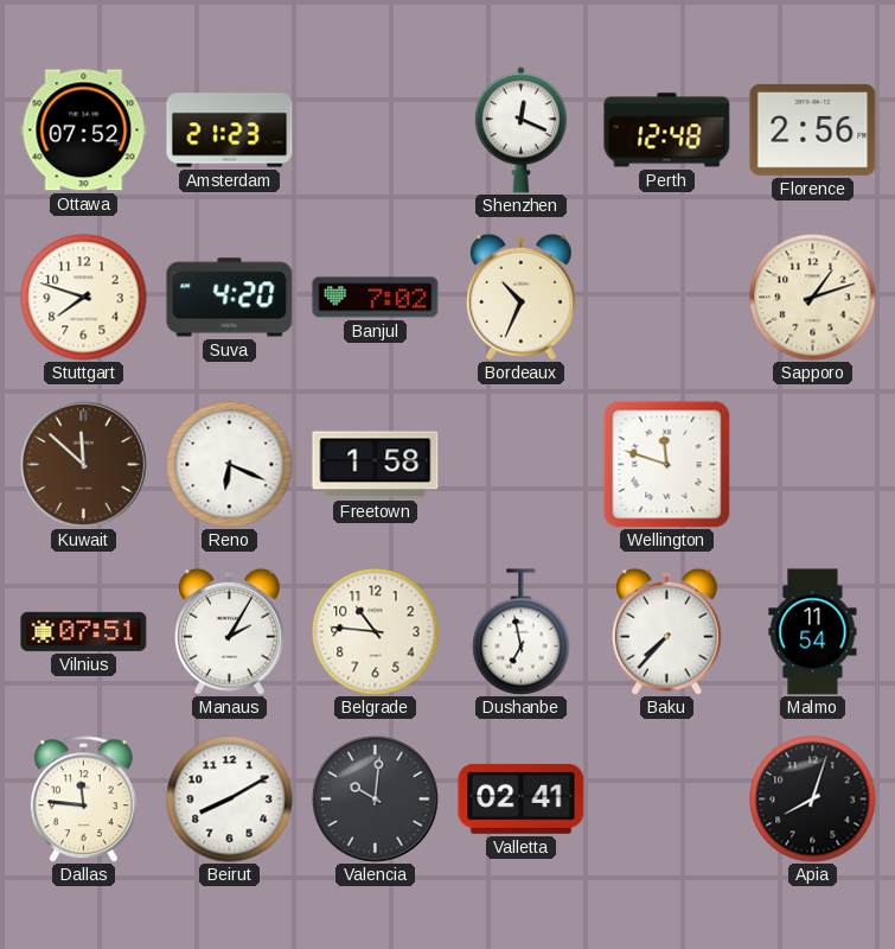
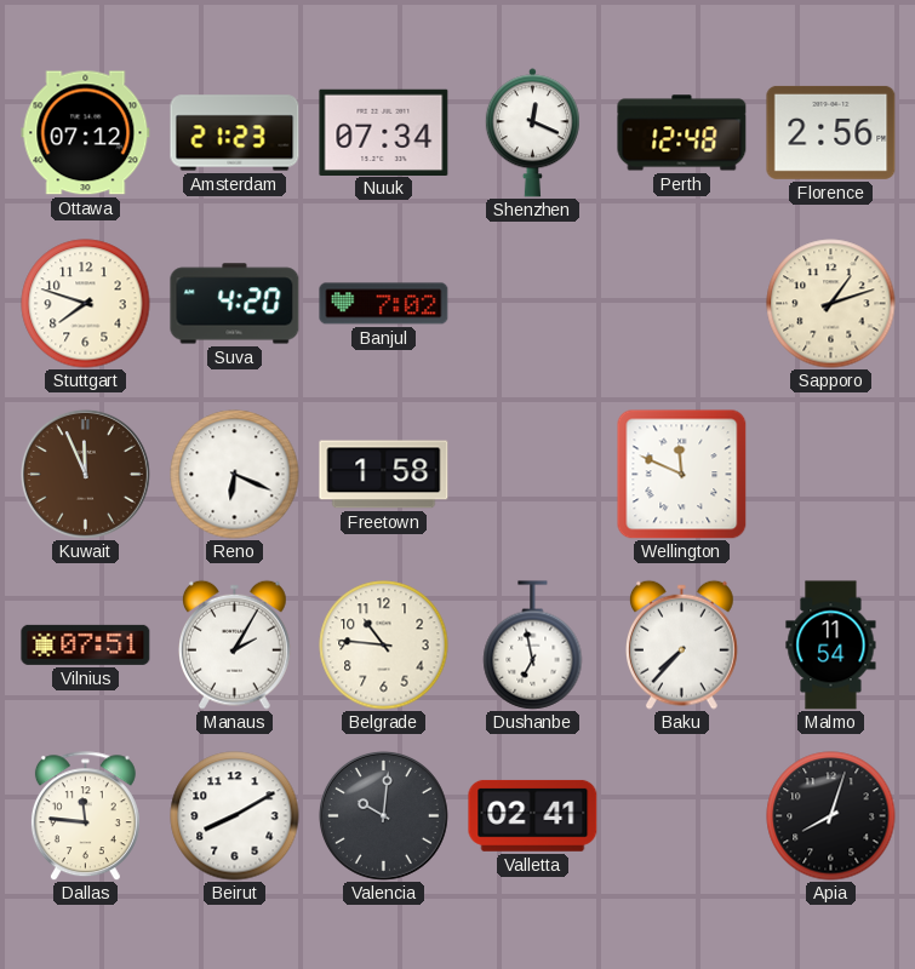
Ottawa: 07:52 -> 07:12
Nuuk: none -> 07:34
Bordeaux: 10:34 -> none
Kuwait: 11:52 -> 11:56
Wellington: 11:48 -> 11:49
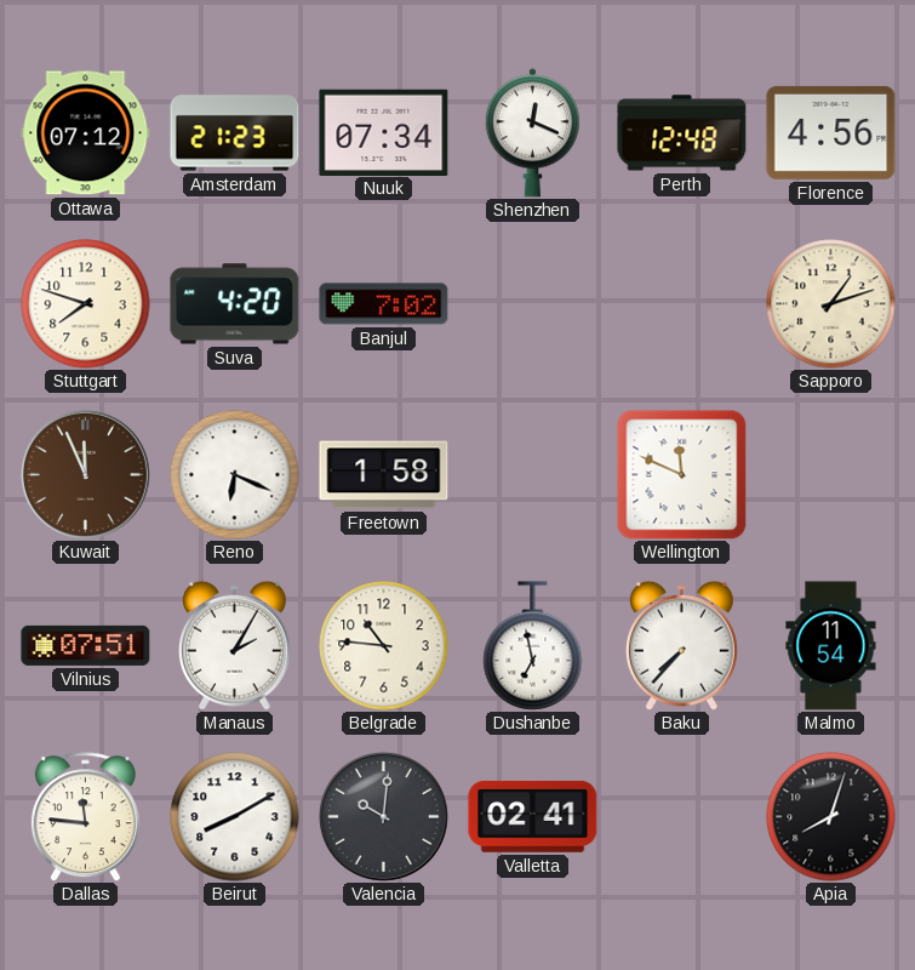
Florence: 2:56 -> 4:56
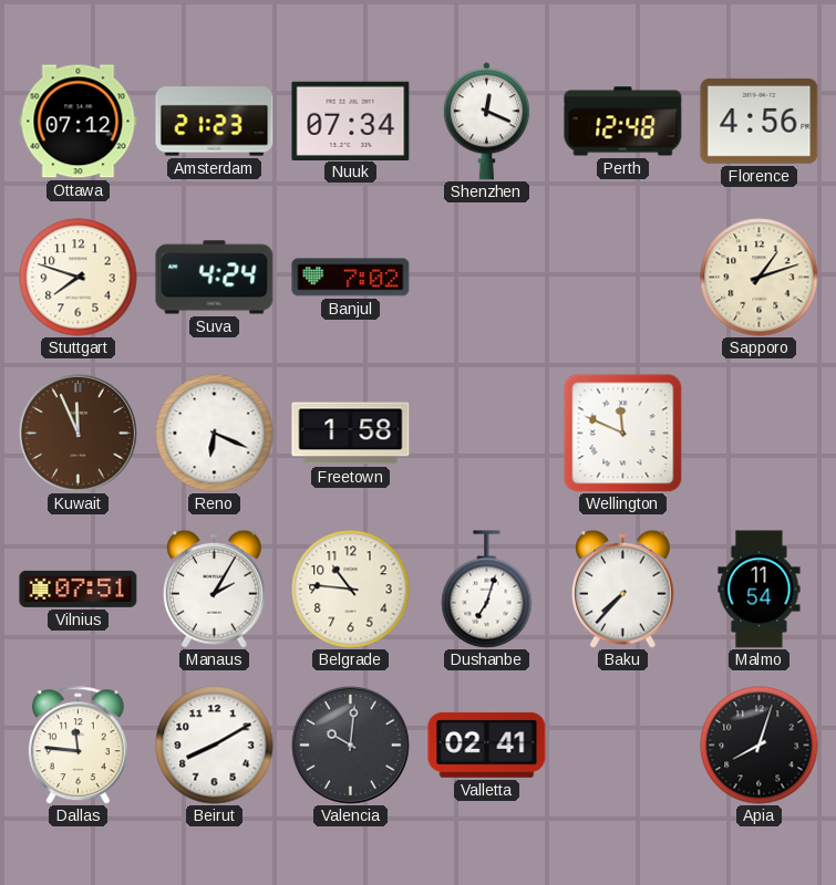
Suva: 4:20 -> 4:24
Dushanbe: 6:58 -> 7:03
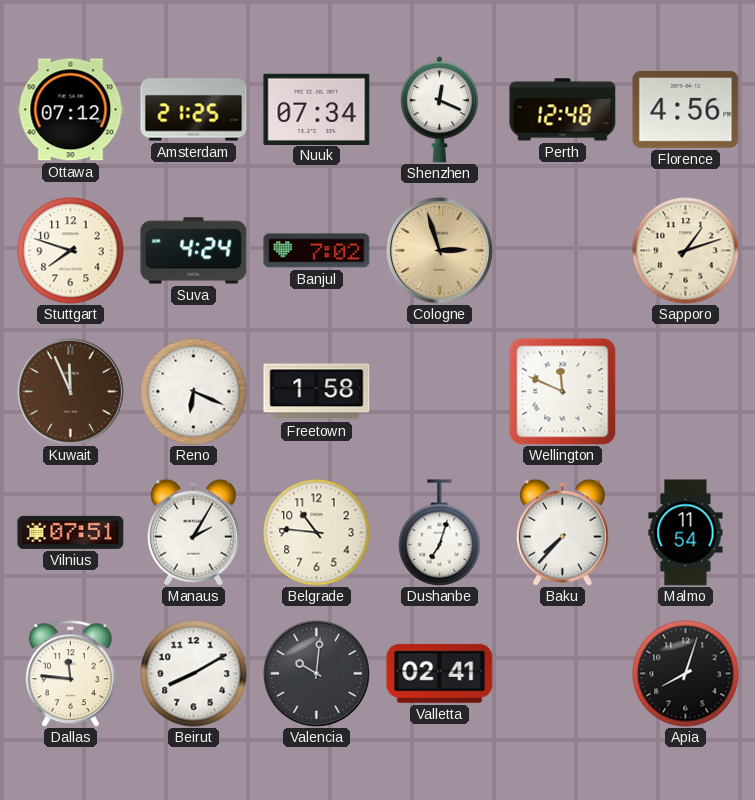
Amsterdam: 21:23 -> 21:25
Cologne: none -> 2:57
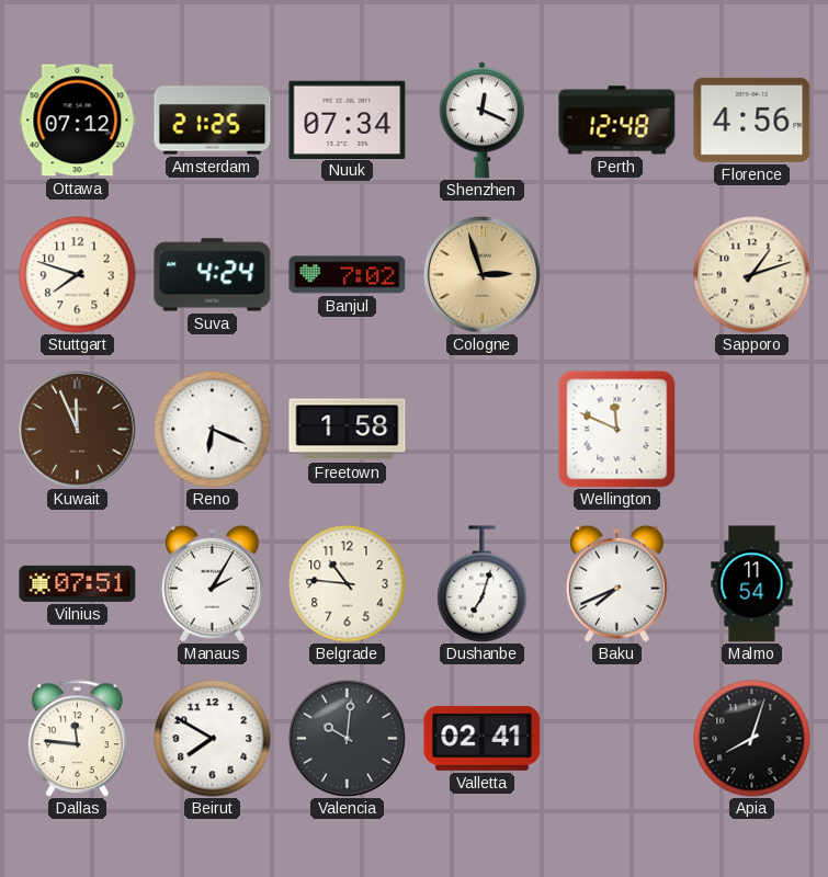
Baku: 7:37 -> 7:41
Beirut: 8:10 -> 7:50
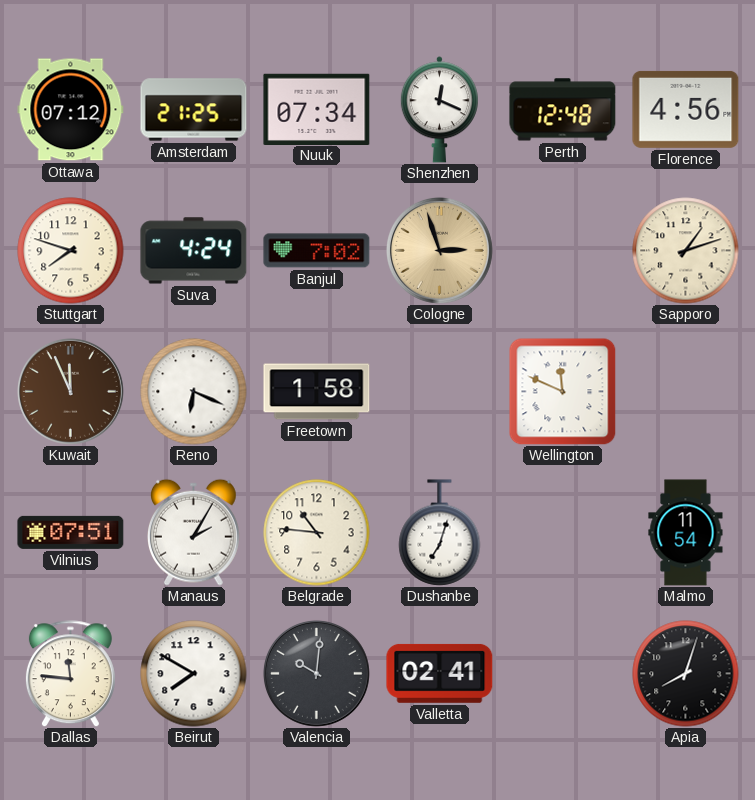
Baku: 7:41 -> none
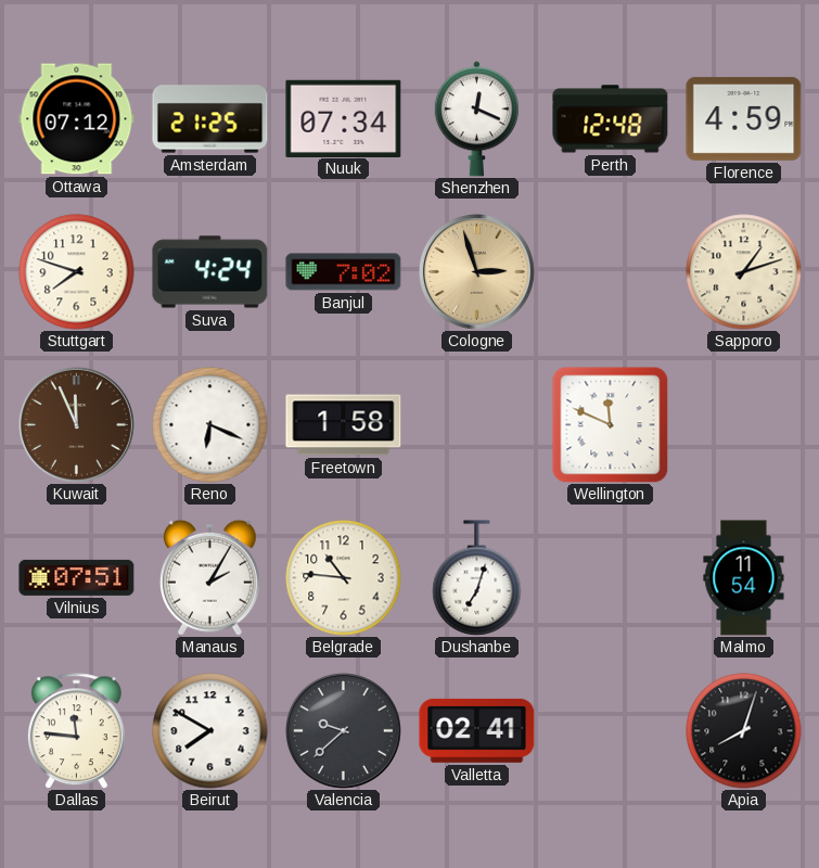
Florence: 4:56 -> 4:59
Valencia: 10:01 -> 9:38
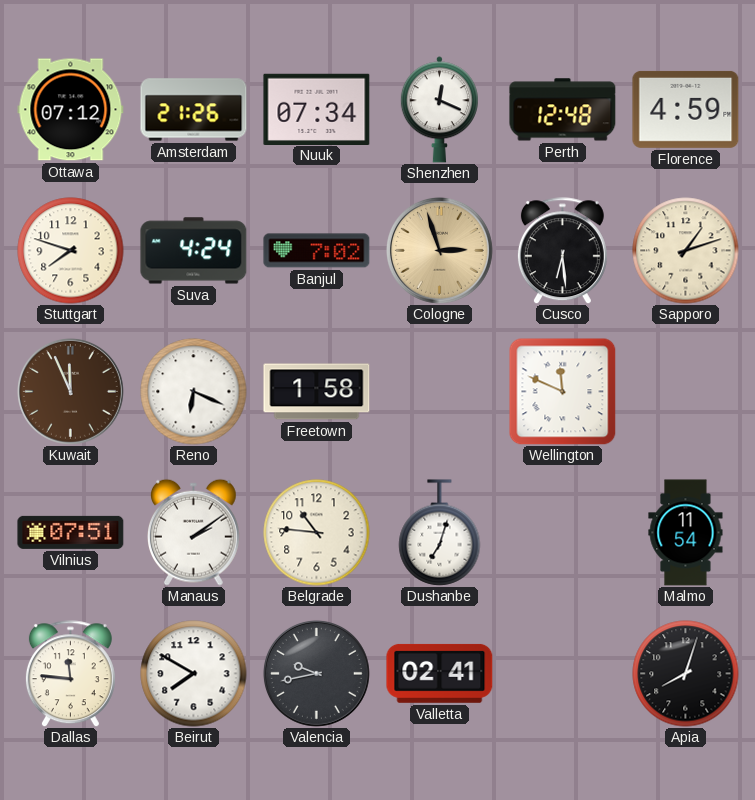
Amsterdam: 21:25 -> 21:26
Cusco: none -> 6:29
Manaus: 2:05 -> 2:09
Valencia: 9:38 -> 9:43
